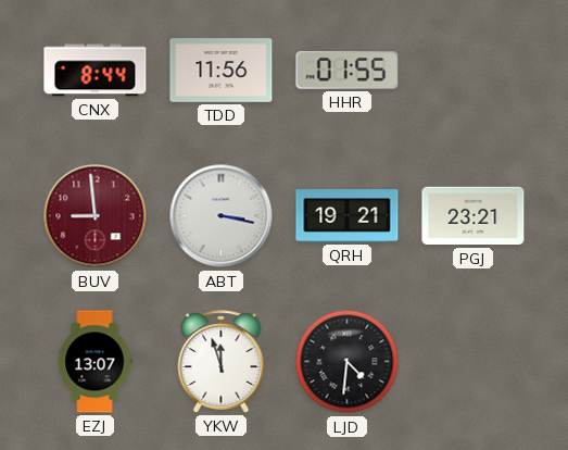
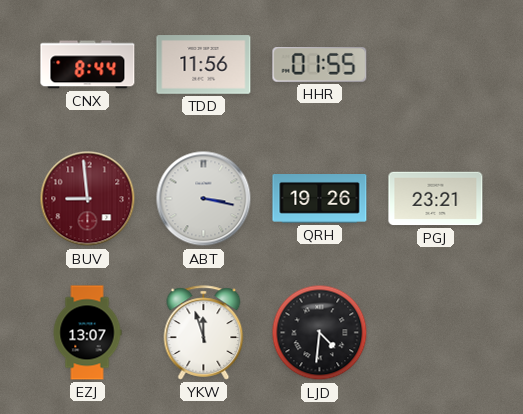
QRH: 19:21 -> 19:26
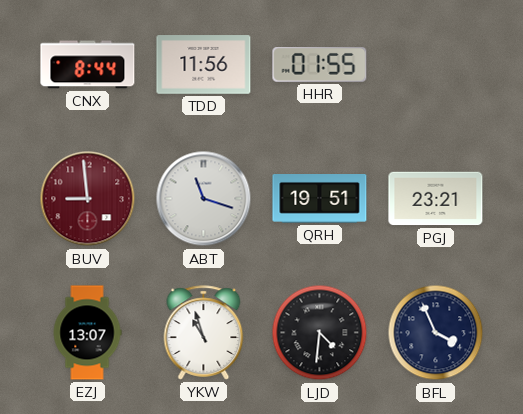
ABT: 3:17 -> 11:18
QRH: 19:26 -> 19:51
YKW: 11:57 -> 10:57
BFL: none -> 3:56
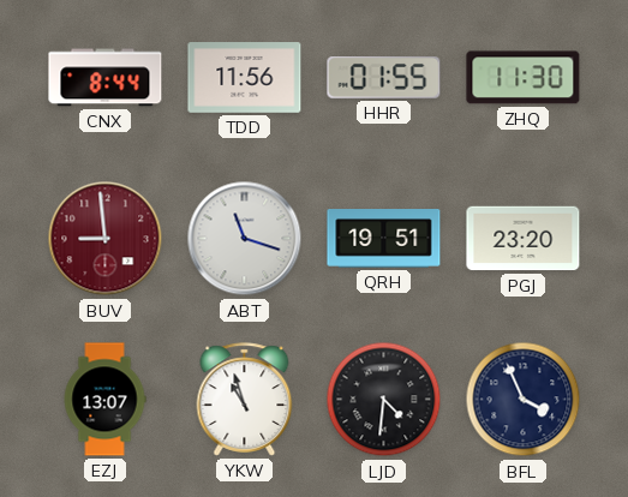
ZHQ: none -> 11:30
PGJ: 23:21 -> 23:20
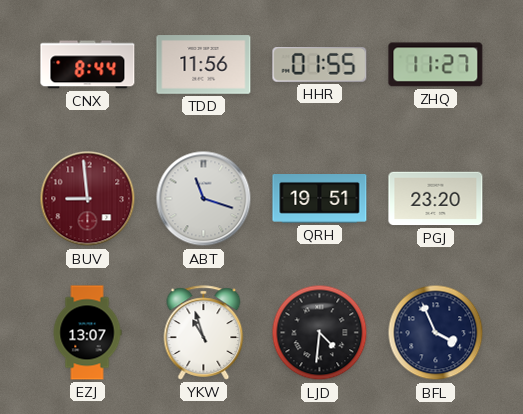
ZHQ: 11:30 -> 11:27
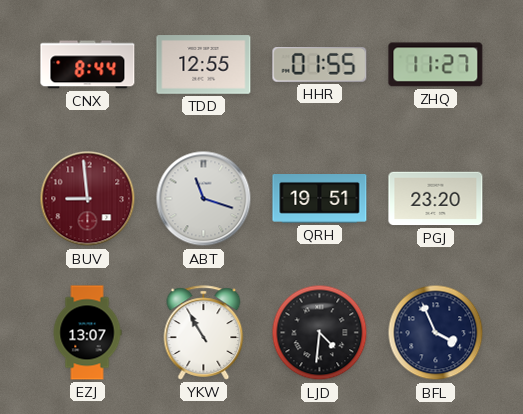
TDD: 11:56 -> 12:55
YKW: 10:57 -> 10:55
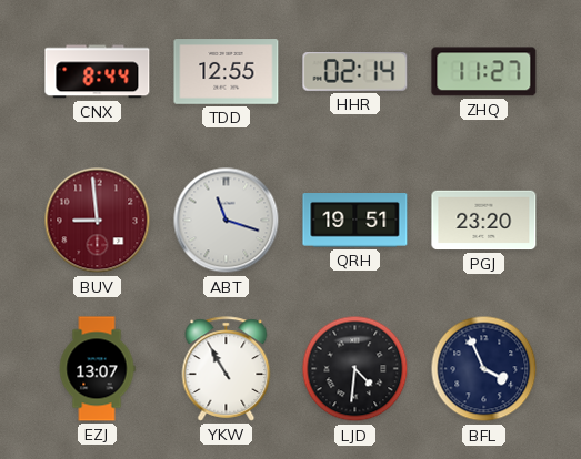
HHR: 01:55 -> 02:14
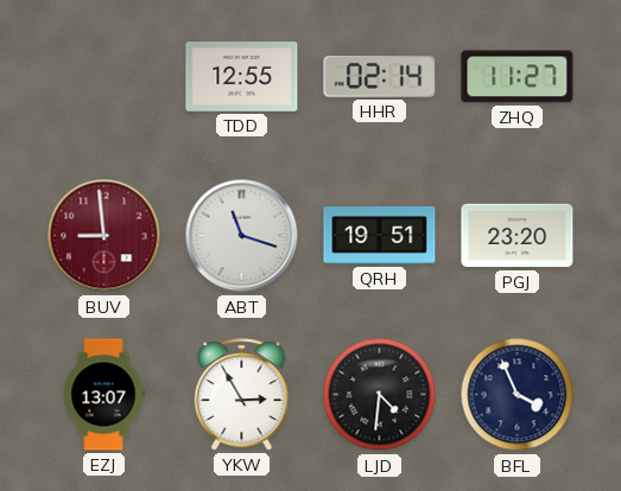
CNX: 8:44 -> none
YKW: 10:55 -> 2:55
